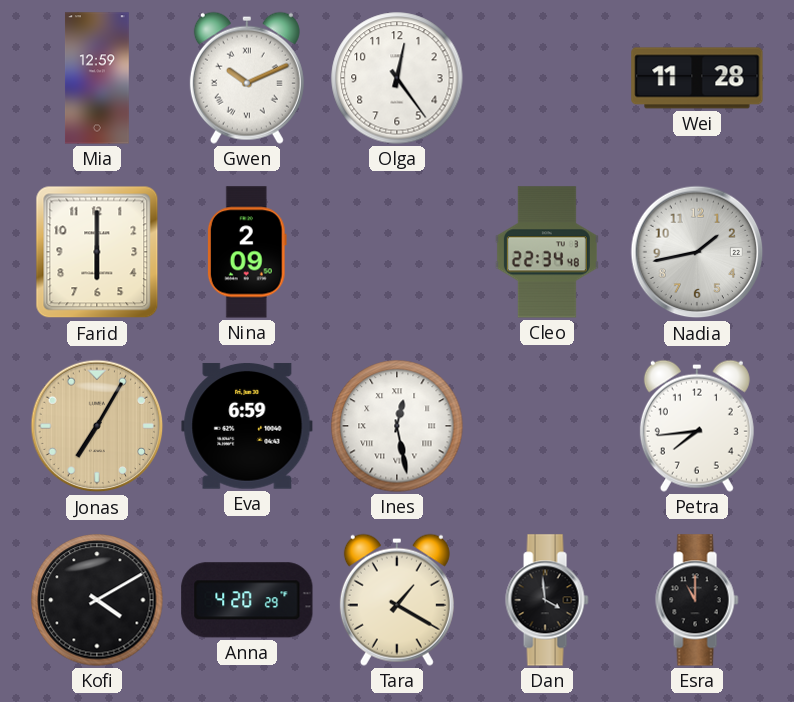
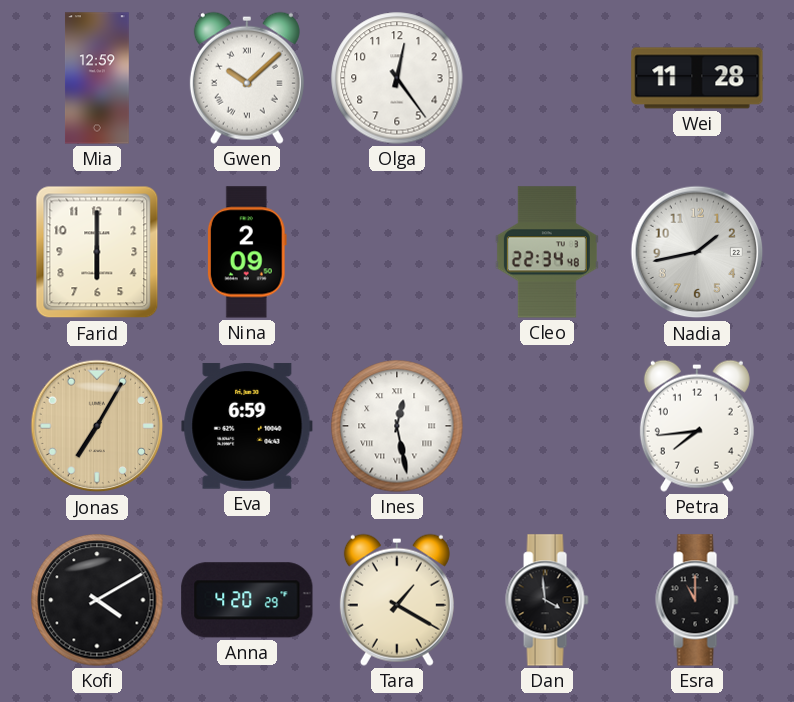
Gwen: 10:11 -> 10:08
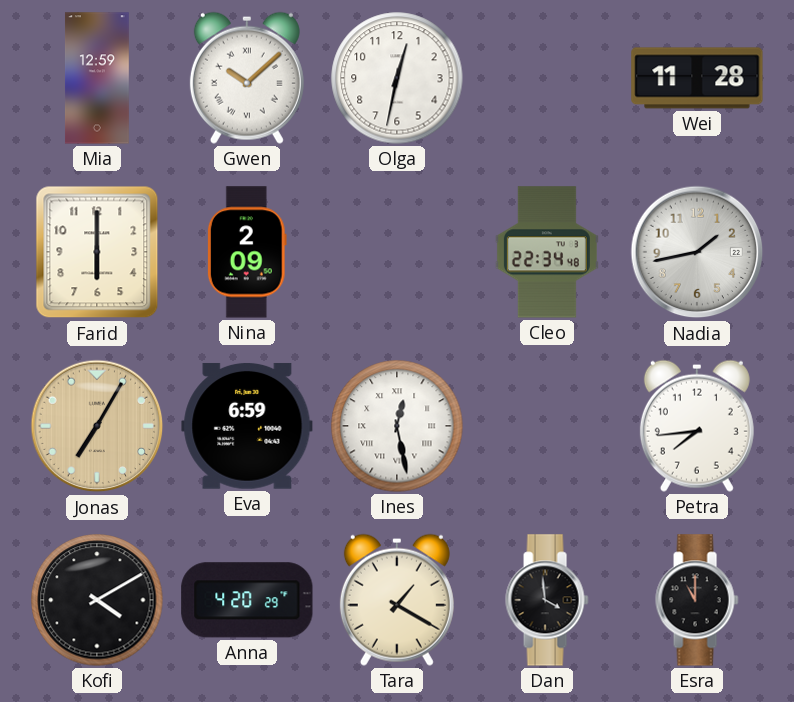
Olga: 12:24 -> 12:32
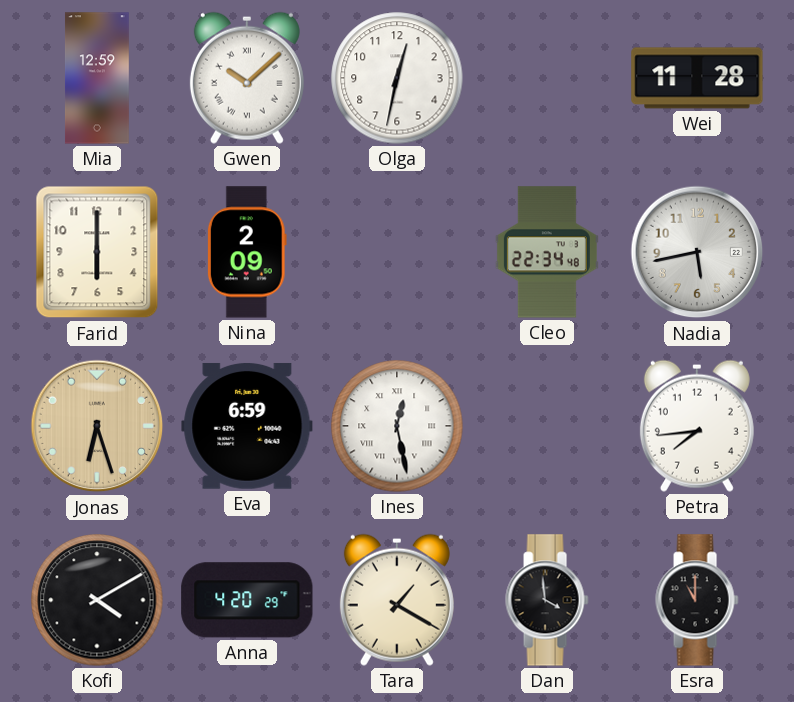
Nadia: 1:43 -> 5:43
Jonas: 7:05 -> 6:27
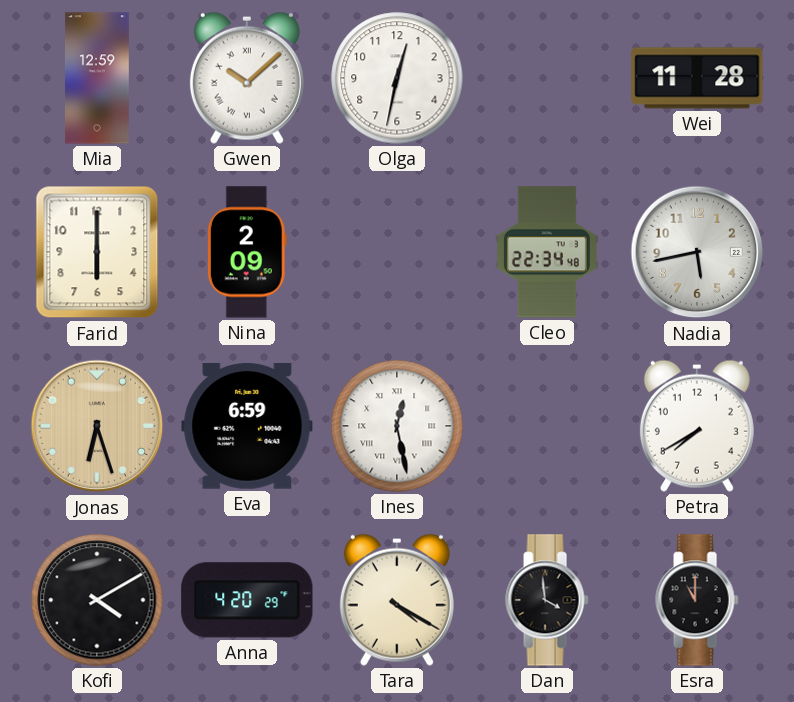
Petra: 7:44 -> 7:40
Tara: 1:20 -> 4:20
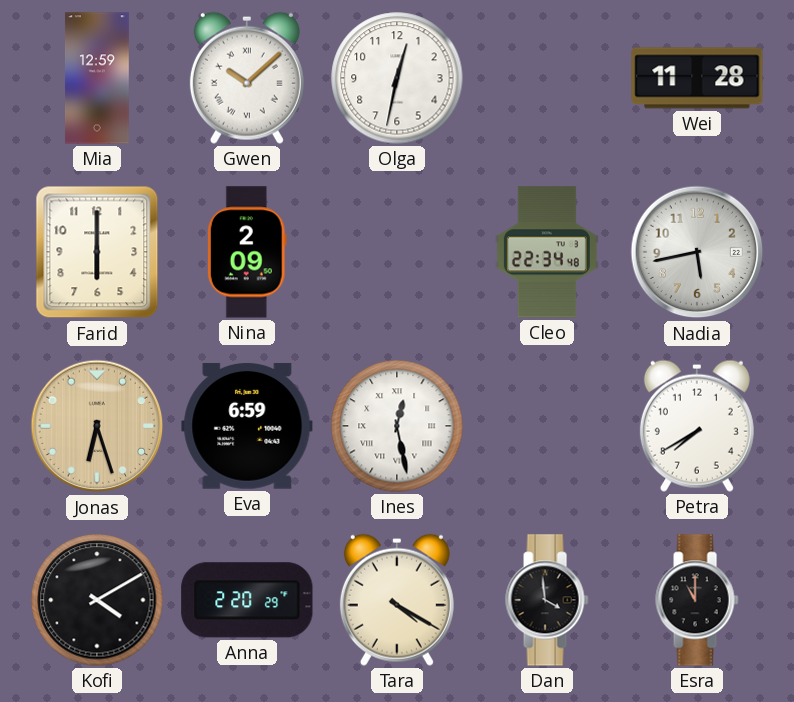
Anna: 4:20 -> 2:20
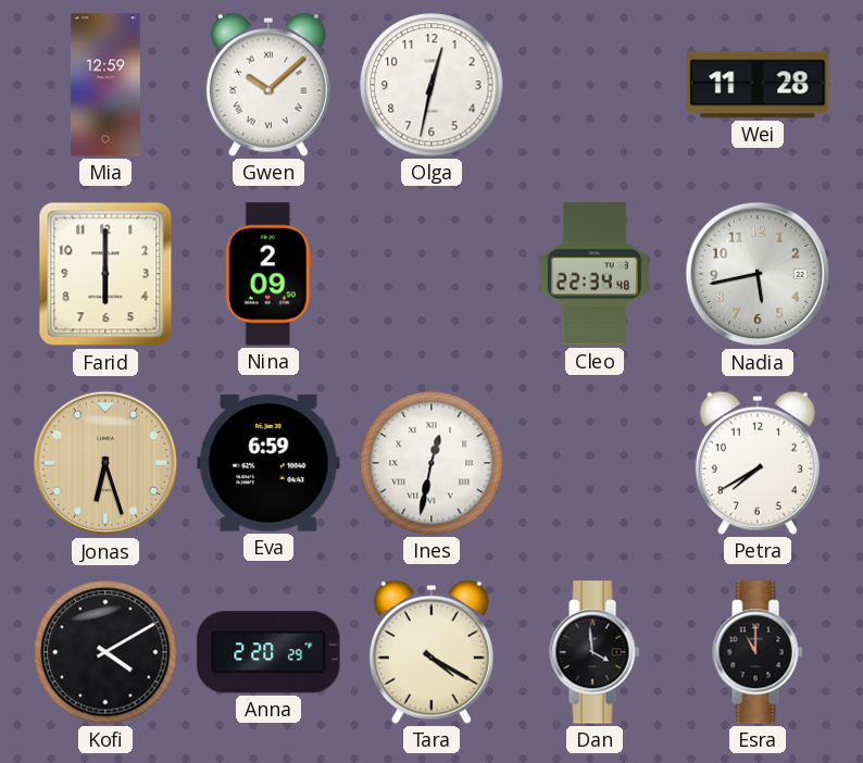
Ines: 12:28 -> 12:32
